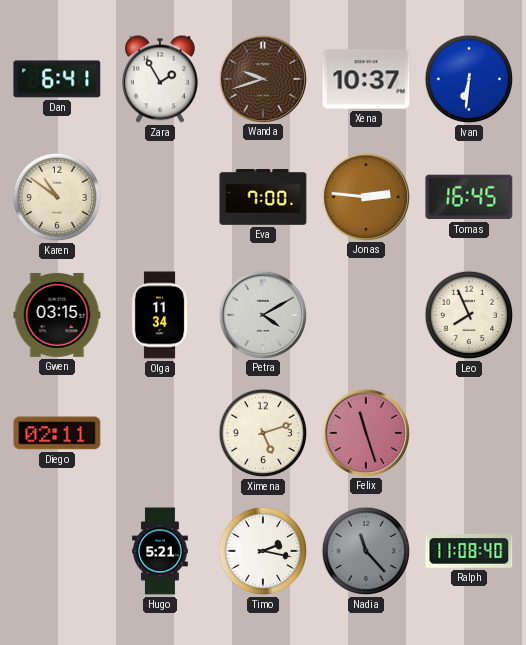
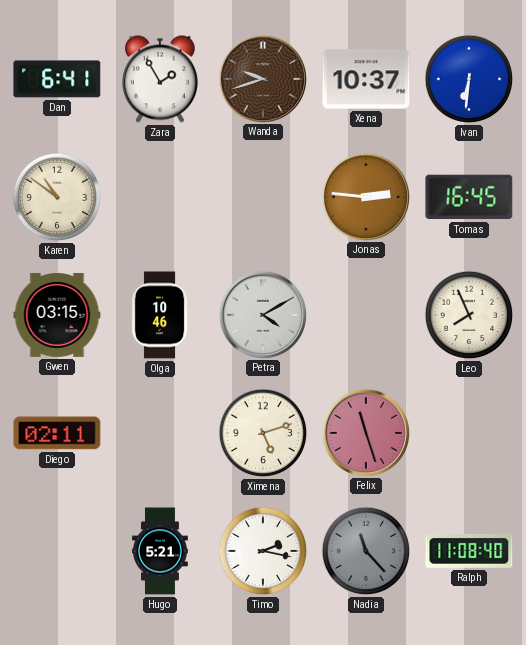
Eva: 7:00 -> none
Olga: 11:34 -> 10:46
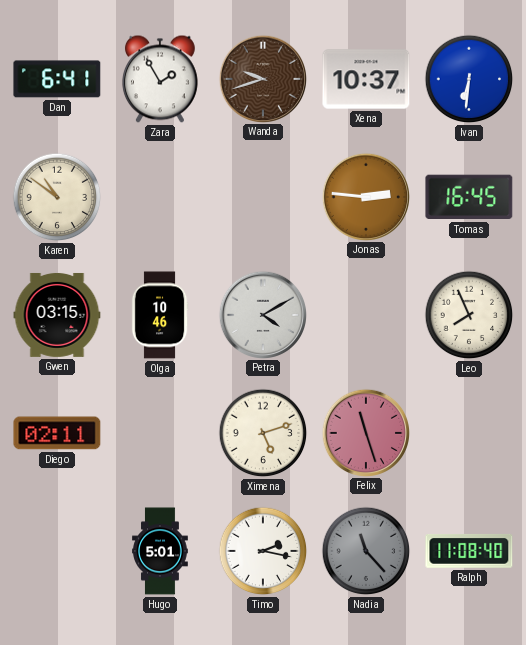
Hugo: 5:21 -> 5:01
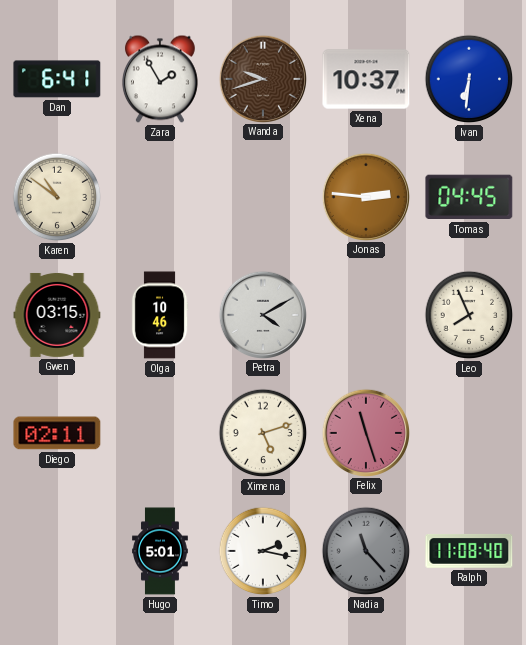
Tomas: 16:45 -> 04:45
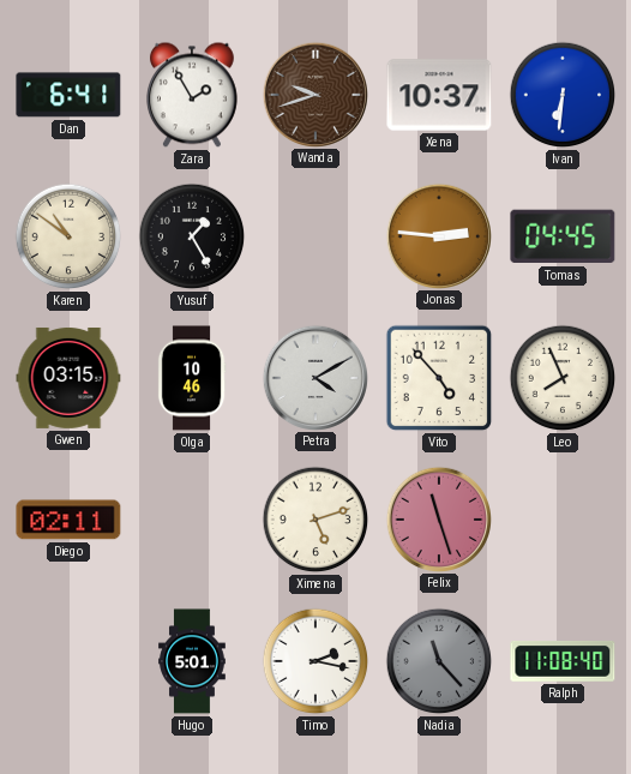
Yusuf: none -> 1:25
Vito: none -> 4:53
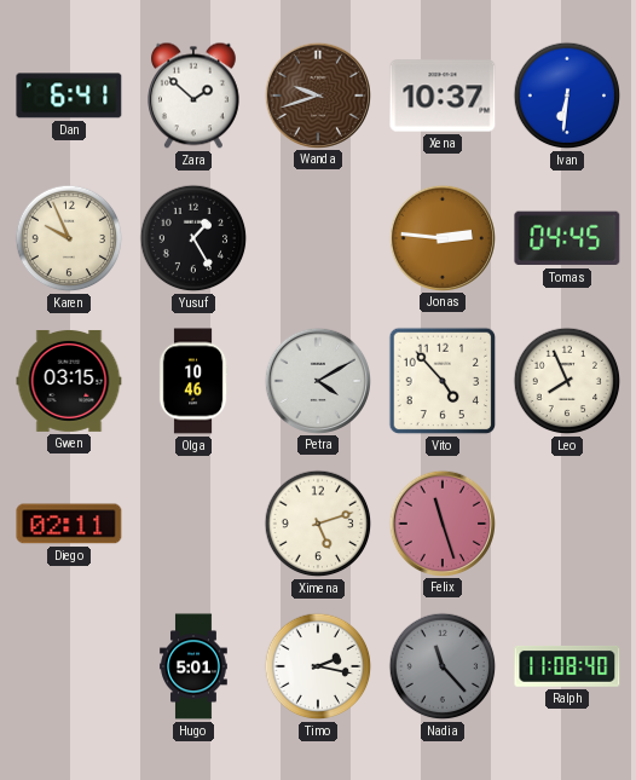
Zara: 1:55 -> 1:52
Karen: 10:51 -> 9:56
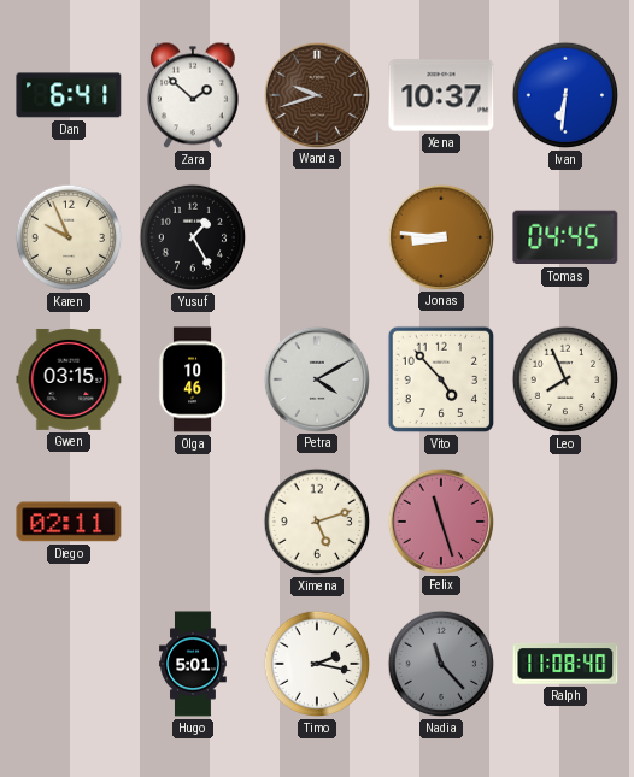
Jonas: 2:46 -> 8:46
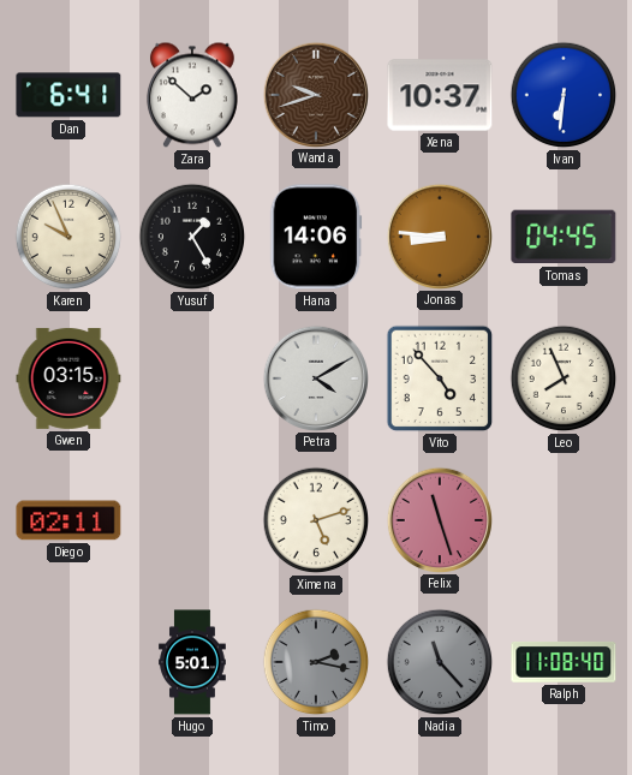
Hana: none -> 14:06
Olga: 10:46 -> none
Timo dial: white -> grey
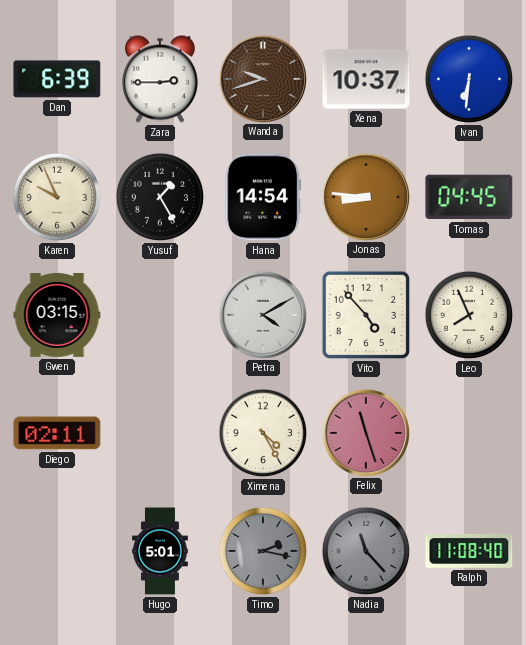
Dan: 6:41 -> 6:39
Zara: 1:52 -> 2:45
Hana: 14:06 -> 14:54
Ximena: 5:12 -> 4:25
